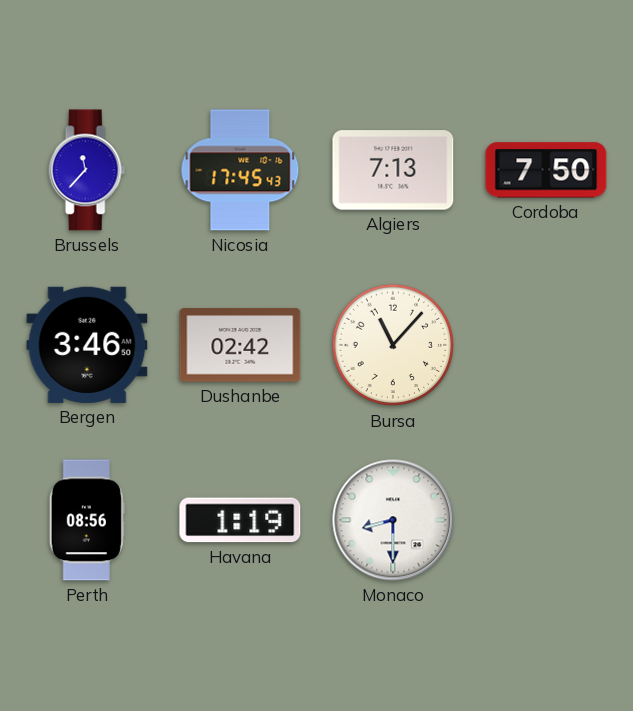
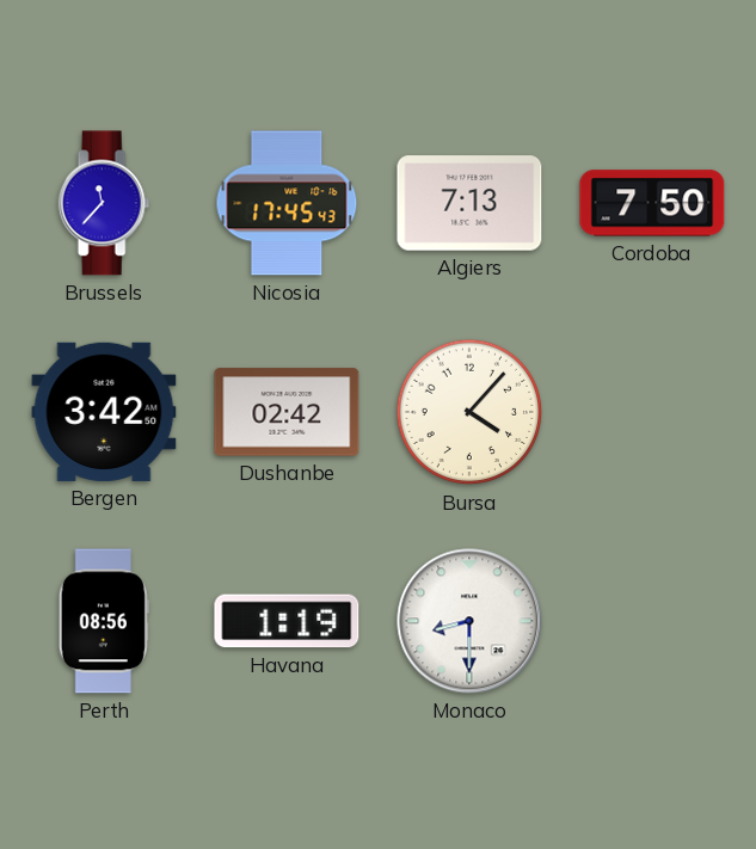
Bergen: 3:46 -> 3:42
Bursa: 11:07 -> 4:07
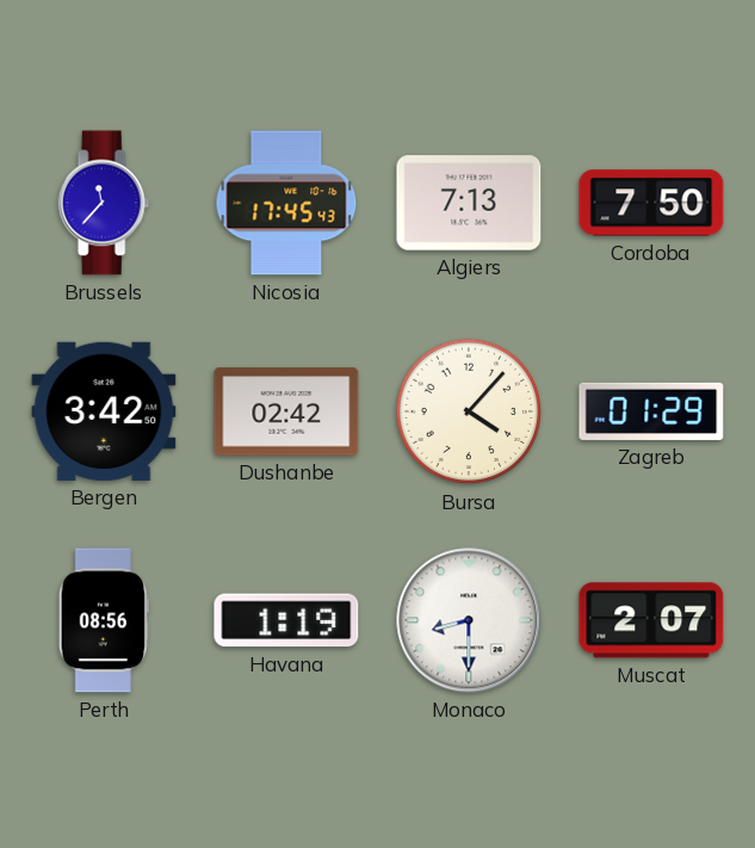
Zagreb: none -> 01:29
Muscat: none -> 2:07
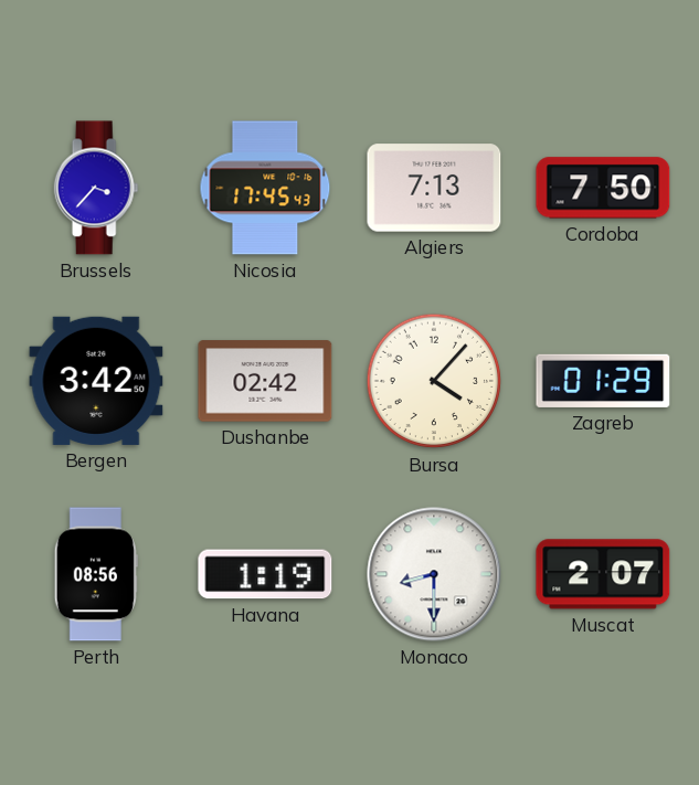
Brussels: 11:37 -> 3:37
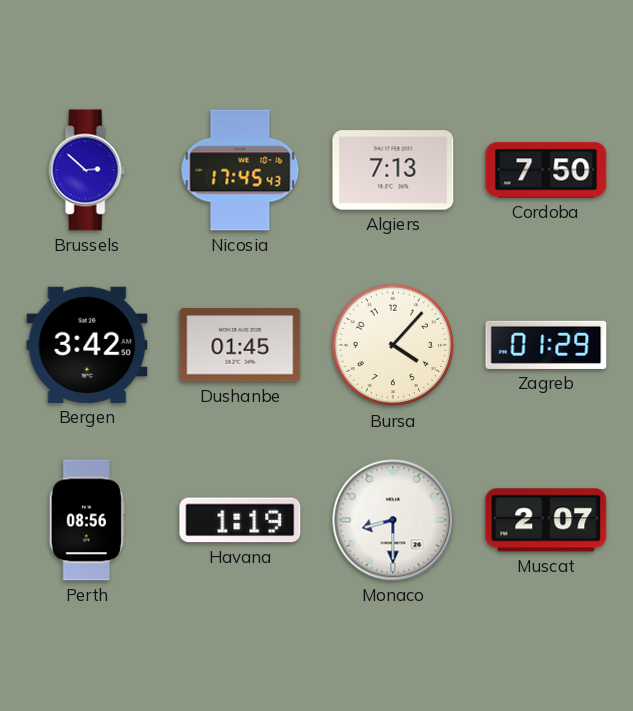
Brussels: 3:37 -> 2:52
Dushanbe: 02:42 -> 01:45
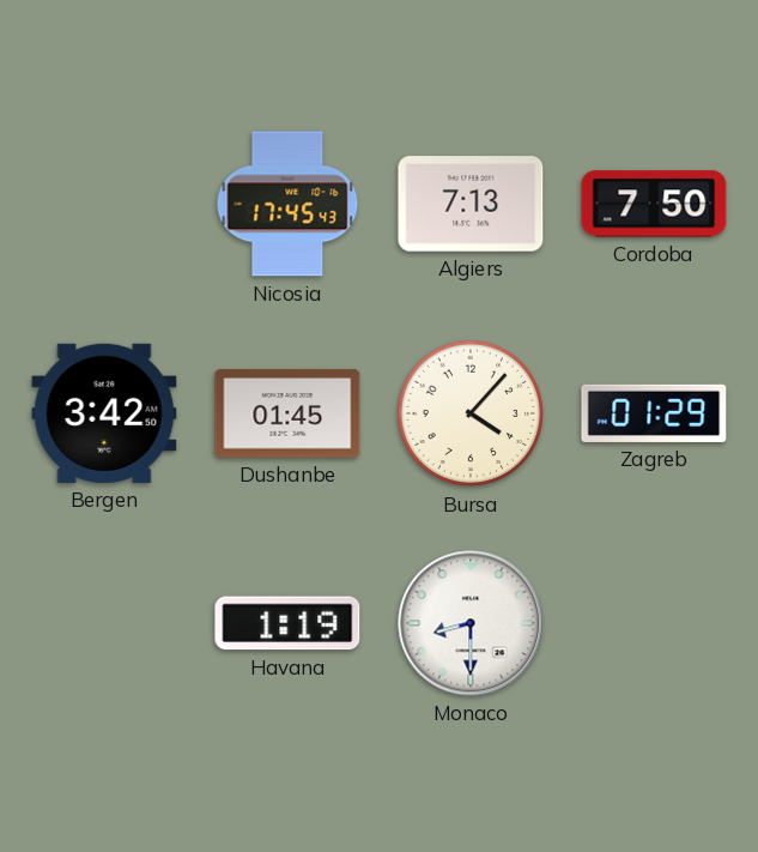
Brussels: 2:52 -> none
Perth: 08:56 -> none
Muscat: 2:07 -> none
